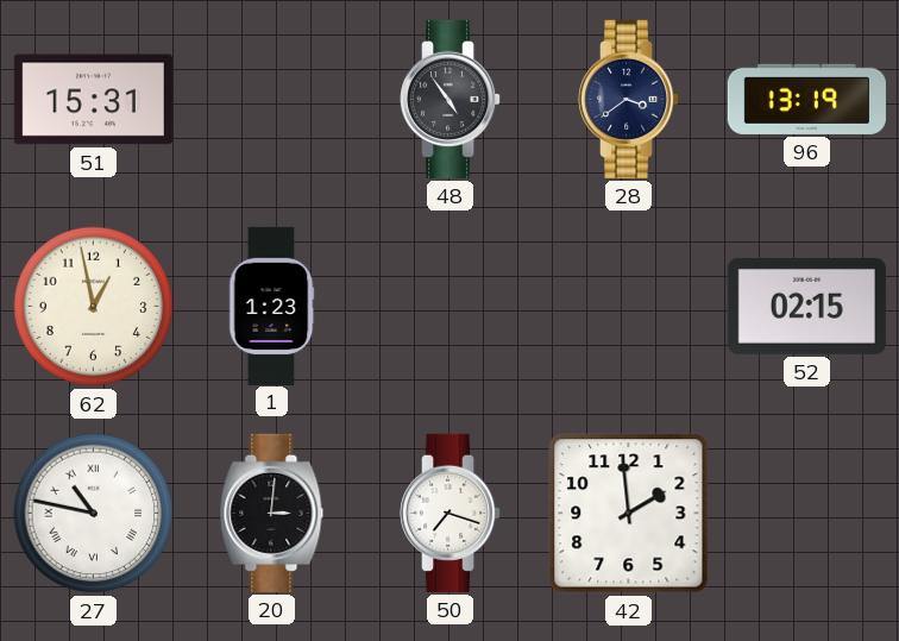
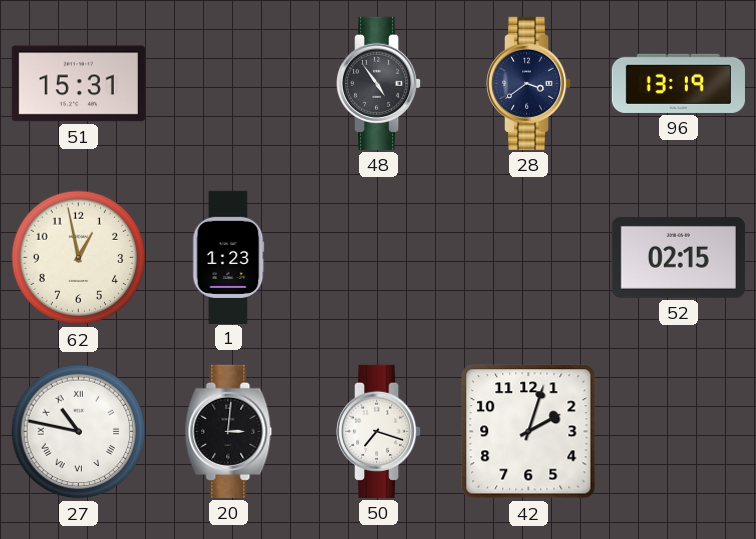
42: 1:59 -> 2:03
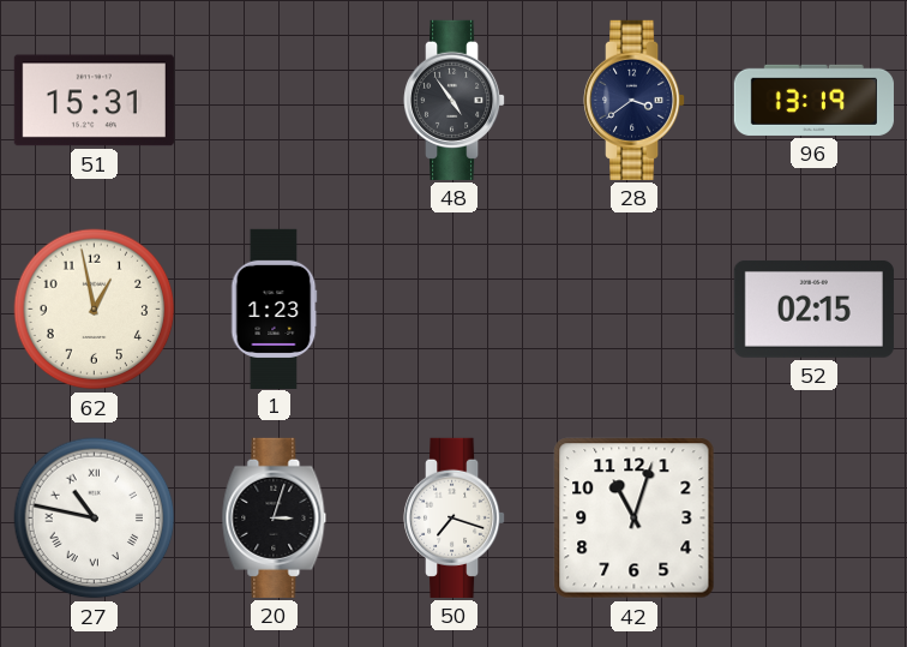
20: 3:01 -> 3:03
42: 2:03 -> 11:03
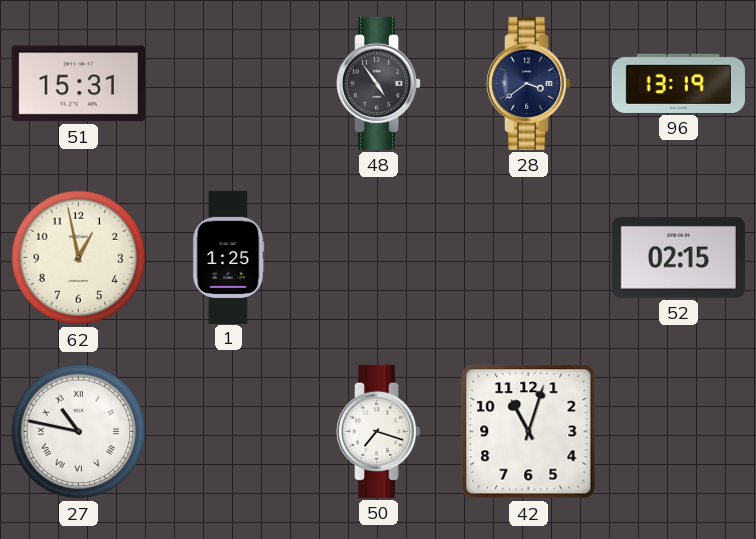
1: 1:23 -> 1:25
20: 3:03 -> none
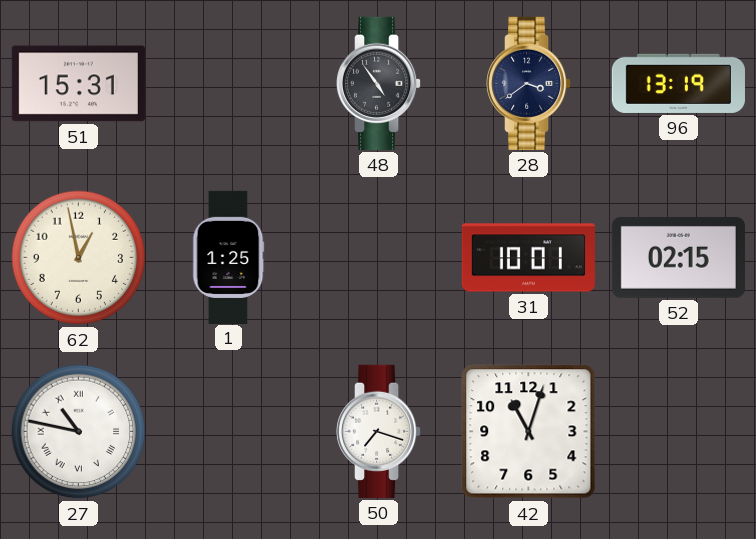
31: none -> 10:01
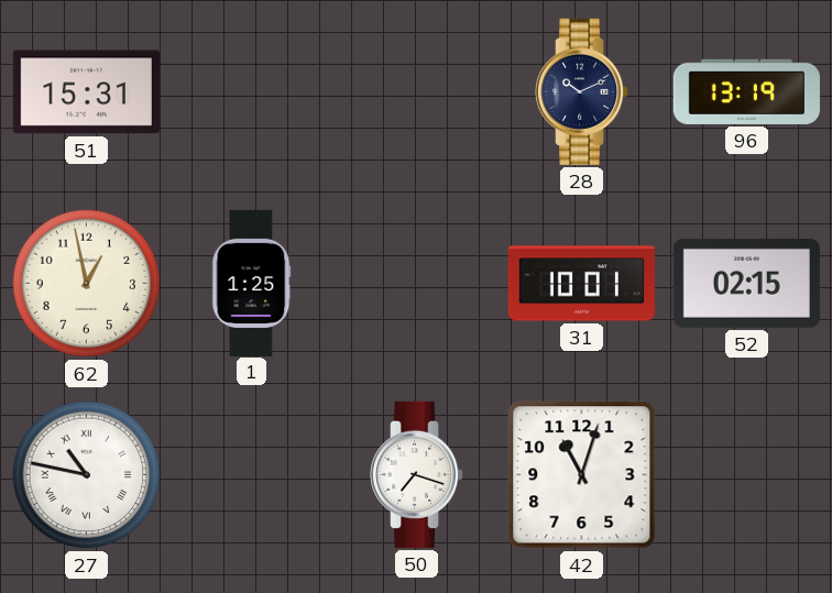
48: 4:54 -> none
28: 3:39 -> 10:11
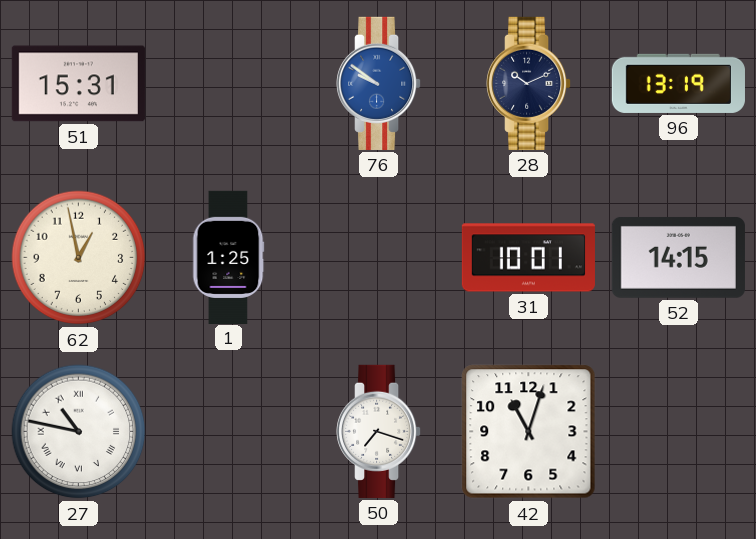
76: none -> 9:51
52: 02:15 -> 14:15
